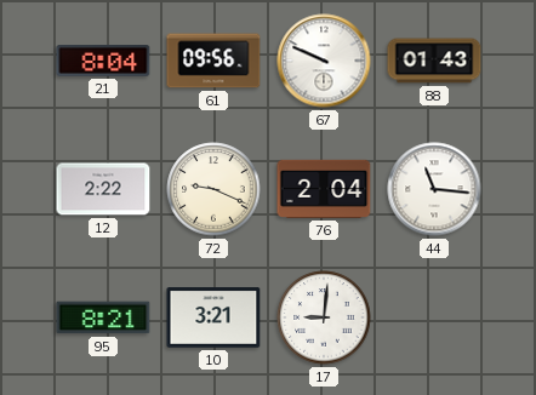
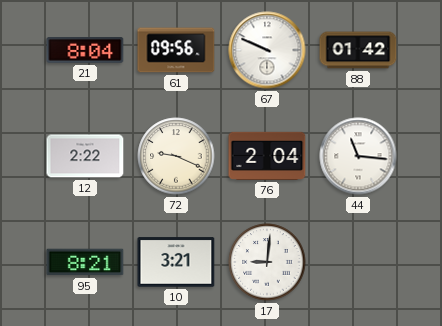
88: 01:43 -> 01:42
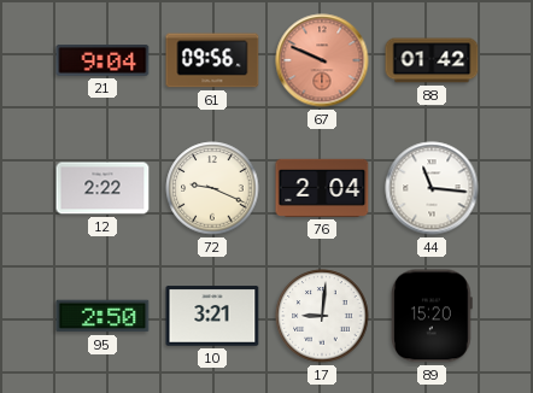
21: 8:04 -> 9:04
67 dial: white -> salmon
95: 8:21 -> 2:50
89: none -> 15:20
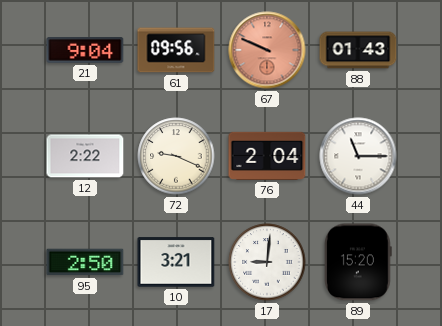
88: 01:42 -> 01:43
44: 11:16 -> 11:15
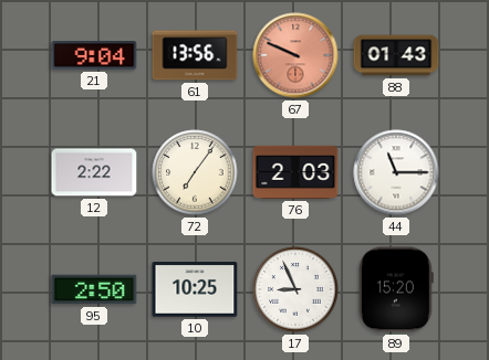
61: 09:56 -> 13:56
72: 9:19 -> 7:06
76: 2:04 -> 2:03
10: 3:21 -> 10:25
17: 9:01 -> 8:56
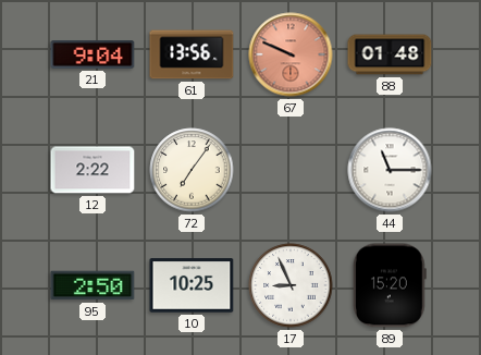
88: 01:43 -> 01:48
76: 2:03 -> none
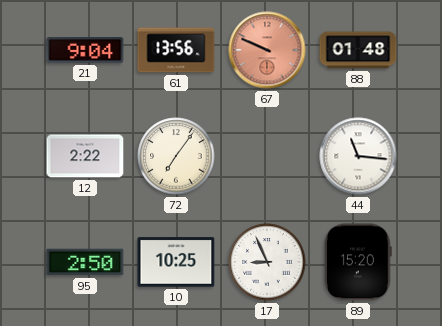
44: 11:15 -> 11:16
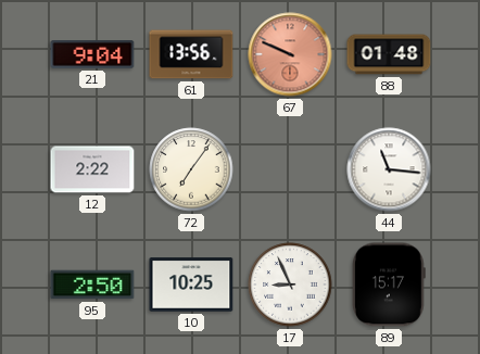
89: 15:20 -> 15:17
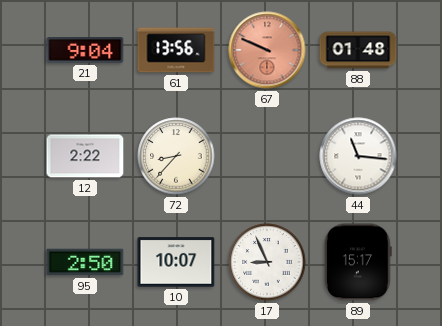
72: 7:06 -> 8:37
10: 10:25 -> 10:07
